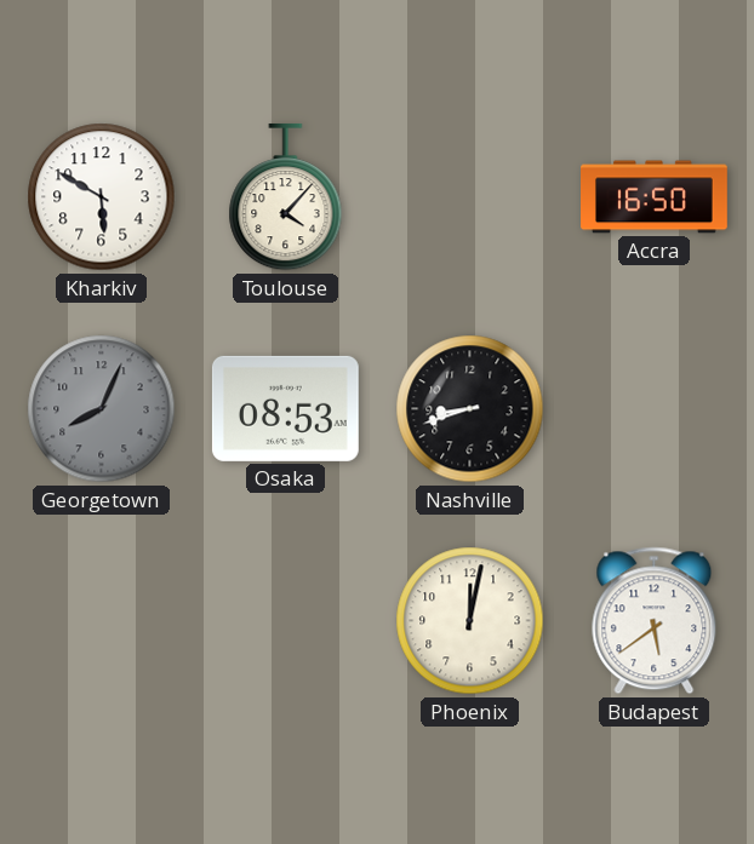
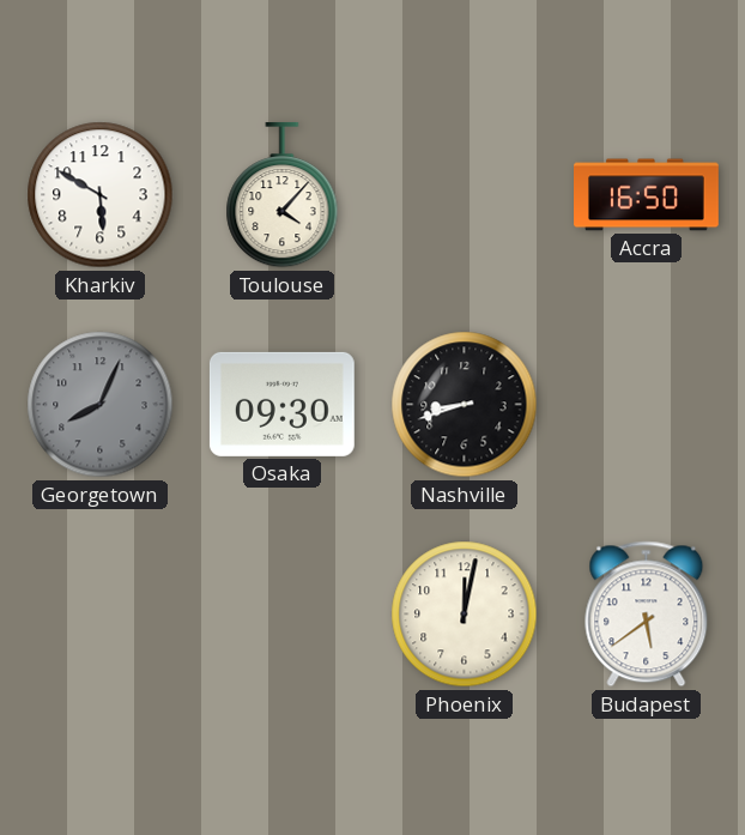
Osaka: 08:53 -> 09:30
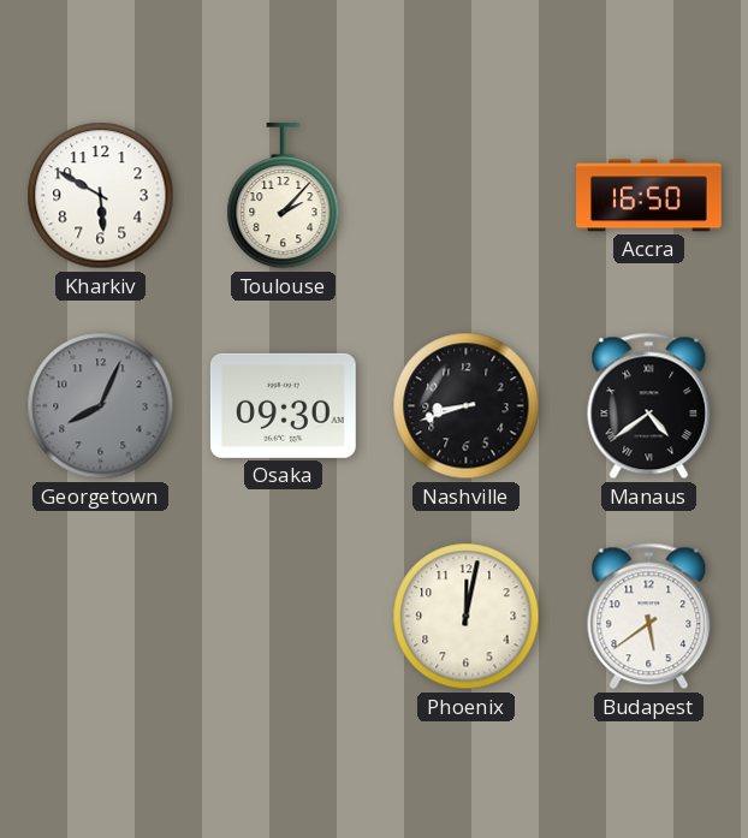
Toulouse: 4:07 -> 2:07
Manaus: none -> 4:39
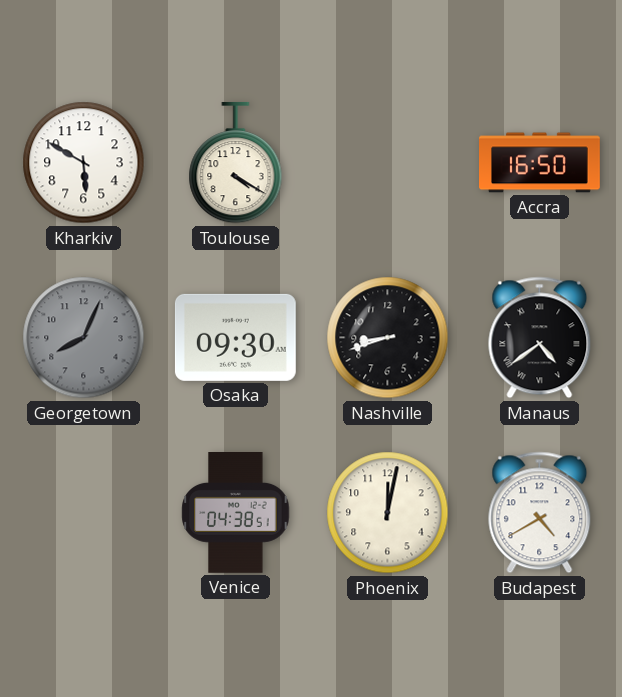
Toulouse: 2:07 -> 4:20
Venice: none -> 04:38
Budapest: 5:39 -> 4:40
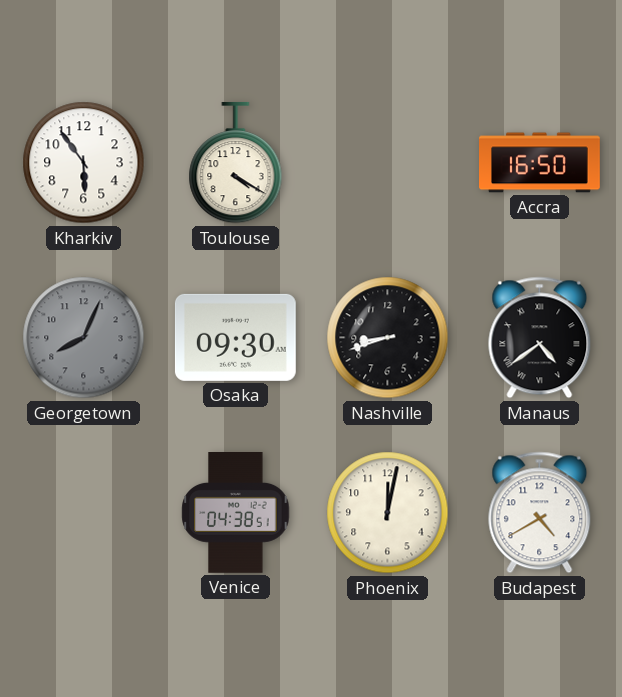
Kharkiv: 5:50 -> 5:54
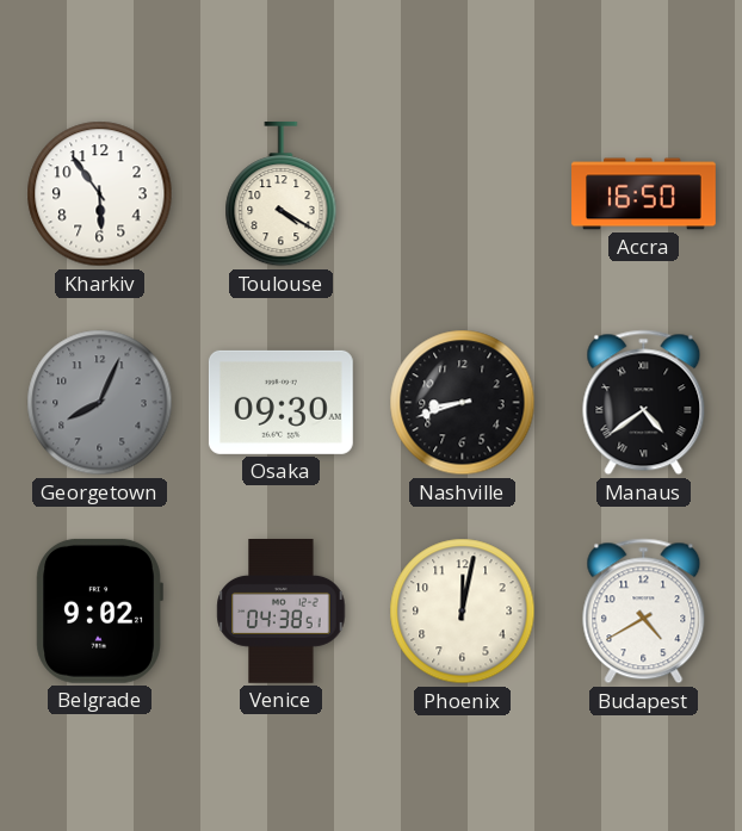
Belgrade: none -> 9:02
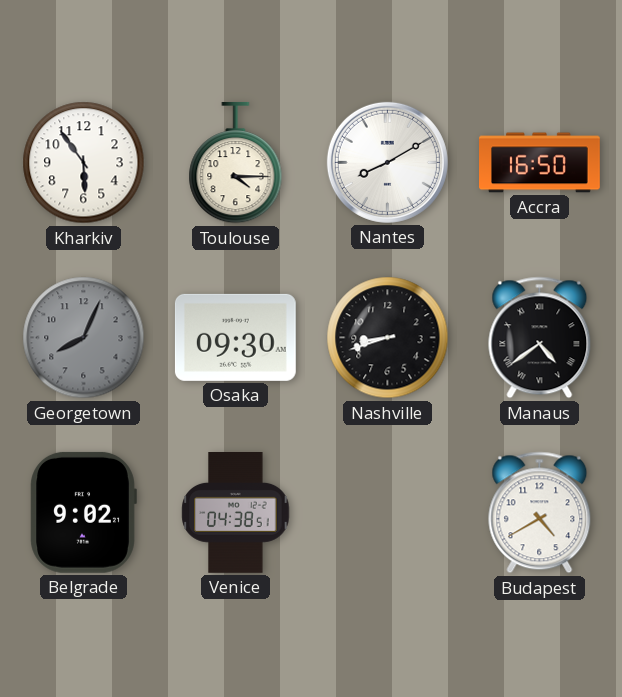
Toulouse: 4:20 -> 4:15
Nantes: none -> 8:10
Phoenix: 12:02 -> none
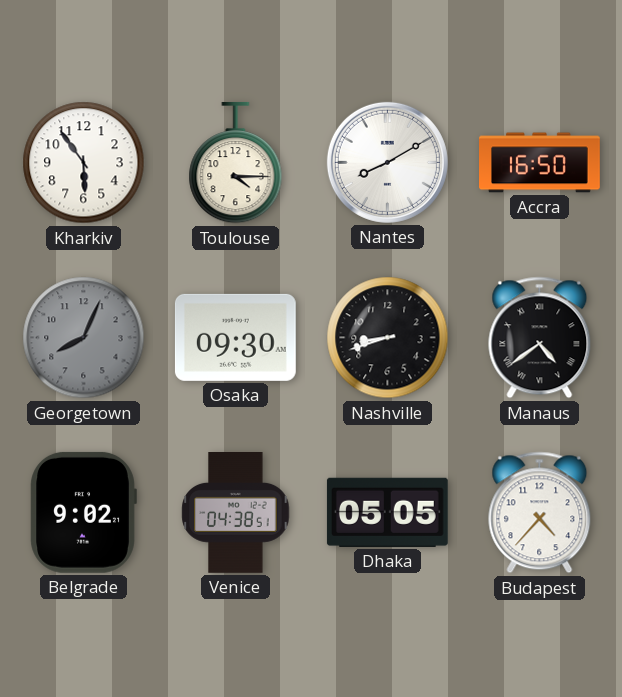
Dhaka: none -> 05:05
Budapest: 4:40 -> 4:37
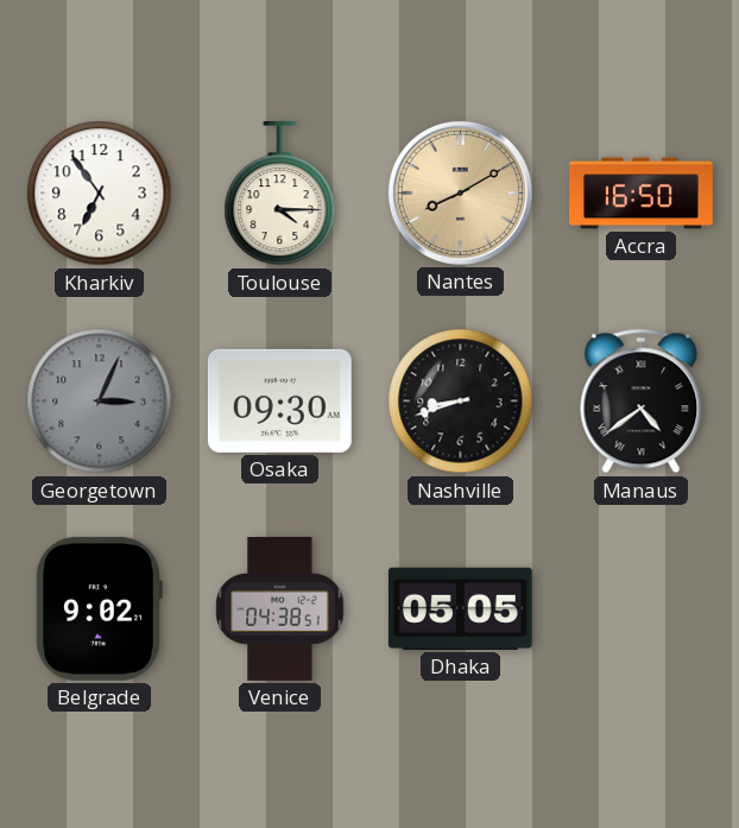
Kharkiv: 5:54 -> 6:54
Nantes dial: white -> champagne
Georgetown: 8:04 -> 3:04
Budapest: 4:37 -> none
